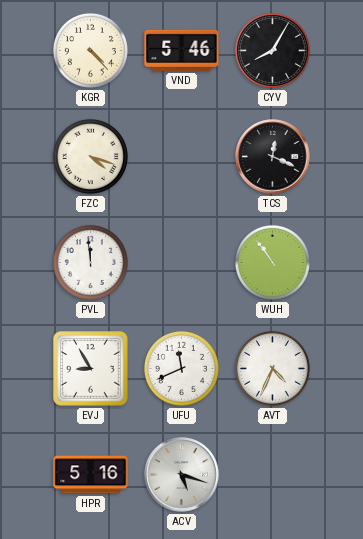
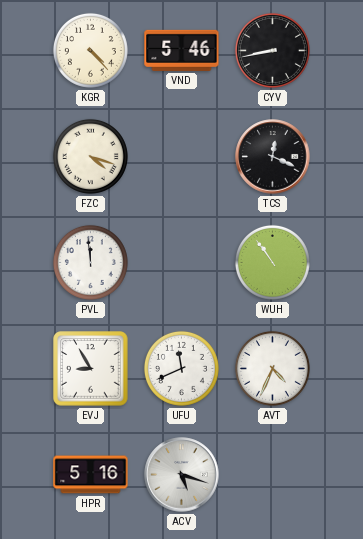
CYV: 8:05 -> 8:43
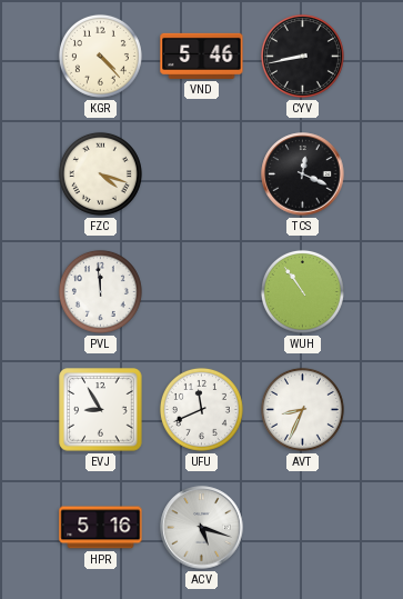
AVT: 4:34 -> 8:34
